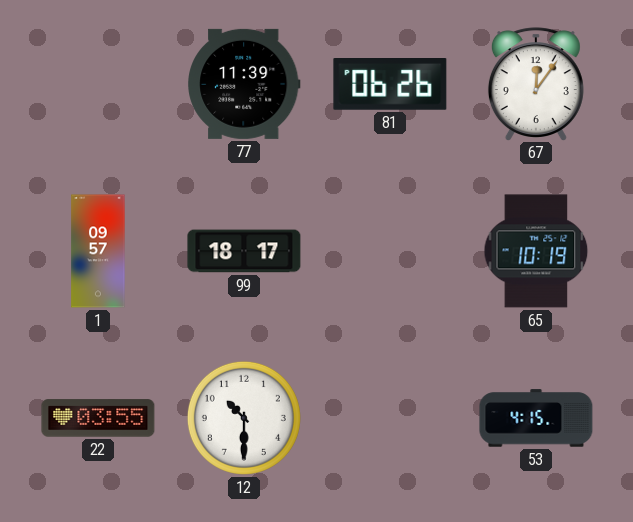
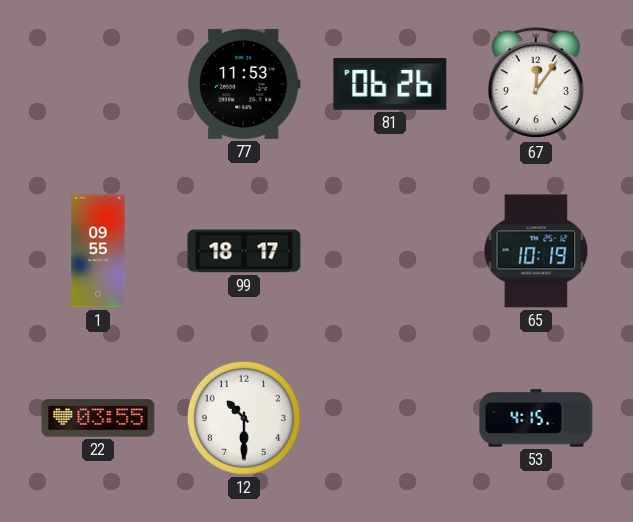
77: 11:39 -> 11:53
1: 09:57 -> 09:55
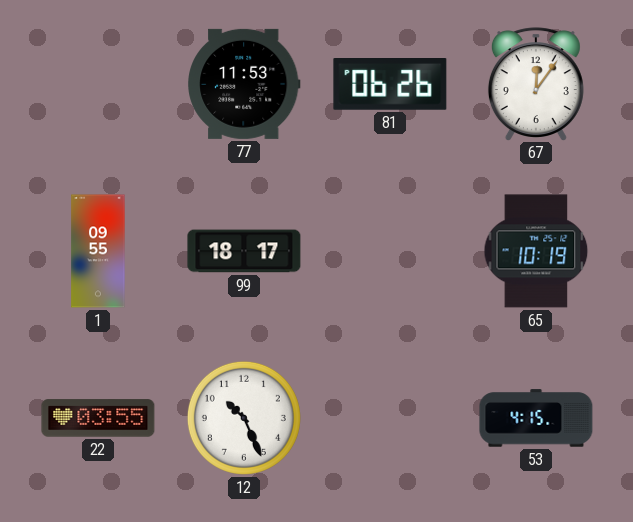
12: 10:30 -> 10:26
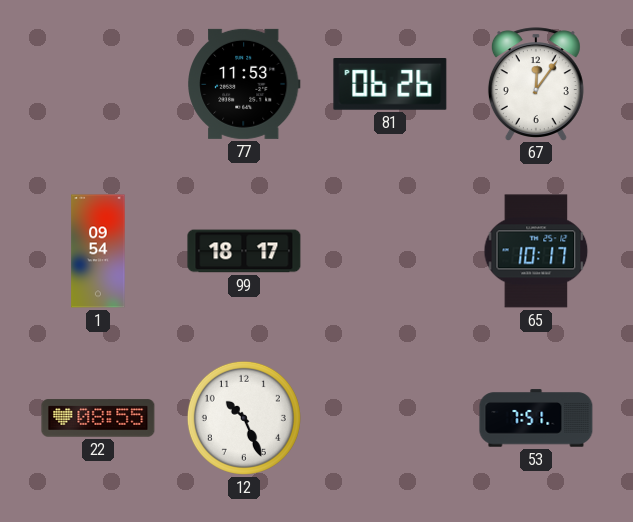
1: 09:55 -> 09:54
65: 10:19 -> 10:17
22: 03:55 -> 08:55
53: 4:15 -> 7:51
